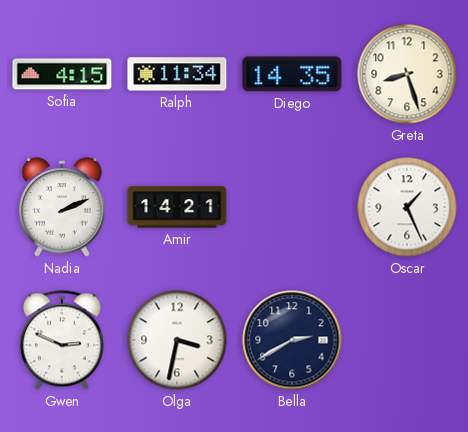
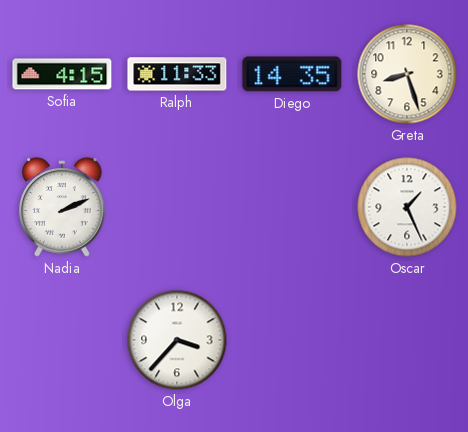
Ralph: 11:34 -> 11:33
Amir: 14:21 -> none
Gwen: 2:49 -> none
Olga: 3:32 -> 3:37
Bella: 2:40 -> none
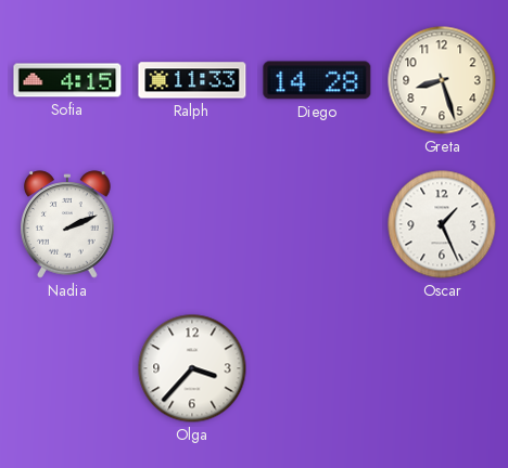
Diego: 14:35 -> 14:28
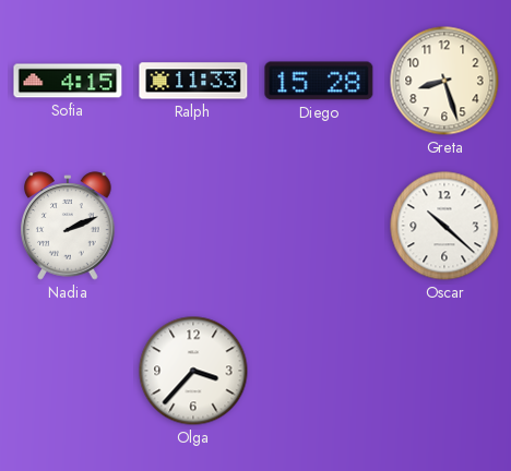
Diego: 14:28 -> 15:28
Oscar: 1:26 -> 10:22
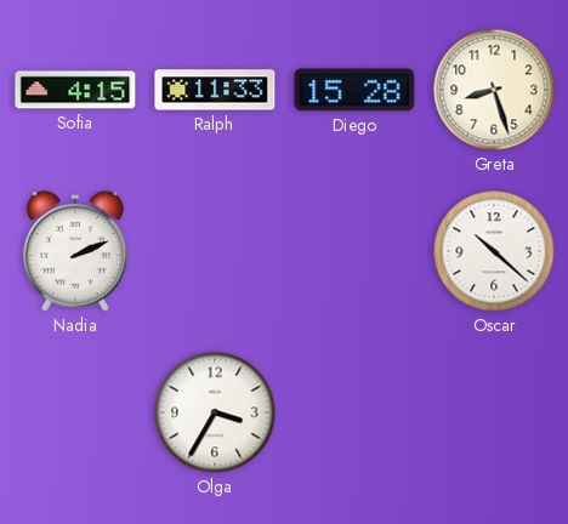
Olga: 3:37 -> 3:35
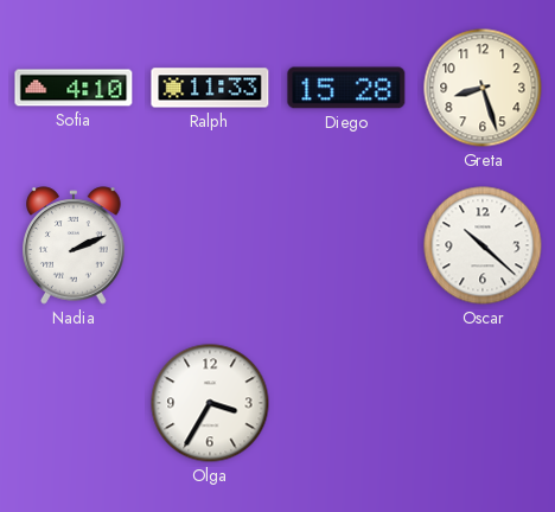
Sofia: 4:15 -> 4:10
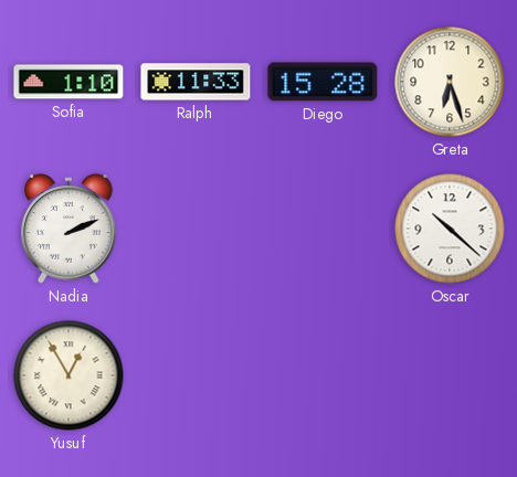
Sofia: 4:10 -> 1:10
Greta: 8:27 -> 6:27
Yusuf: none -> 12:55
Olga: 3:35 -> none
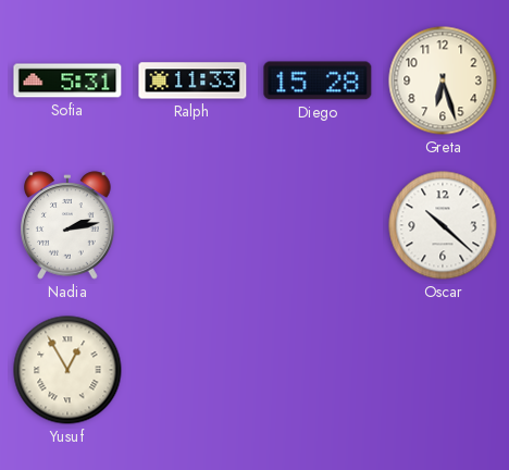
Sofia: 1:10 -> 5:31
Nadia: 2:11 -> 2:13
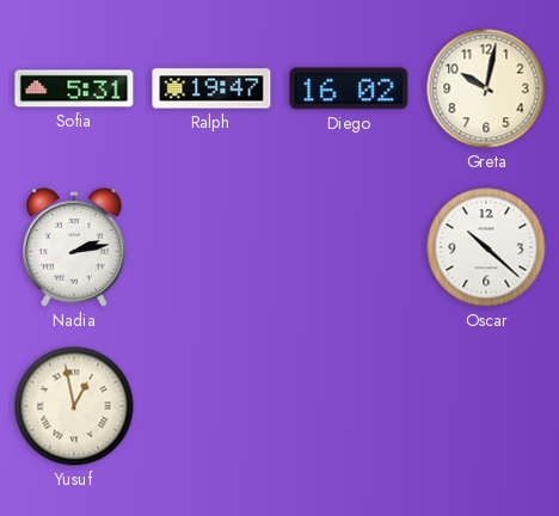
Ralph: 11:33 -> 19:47
Diego: 15:28 -> 16:02
Greta: 6:27 -> 10:02
Yusuf: 12:55 -> 12:58
